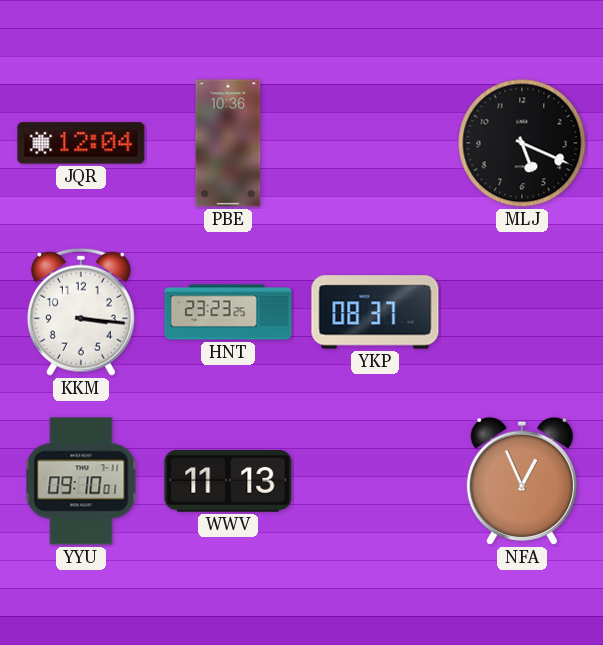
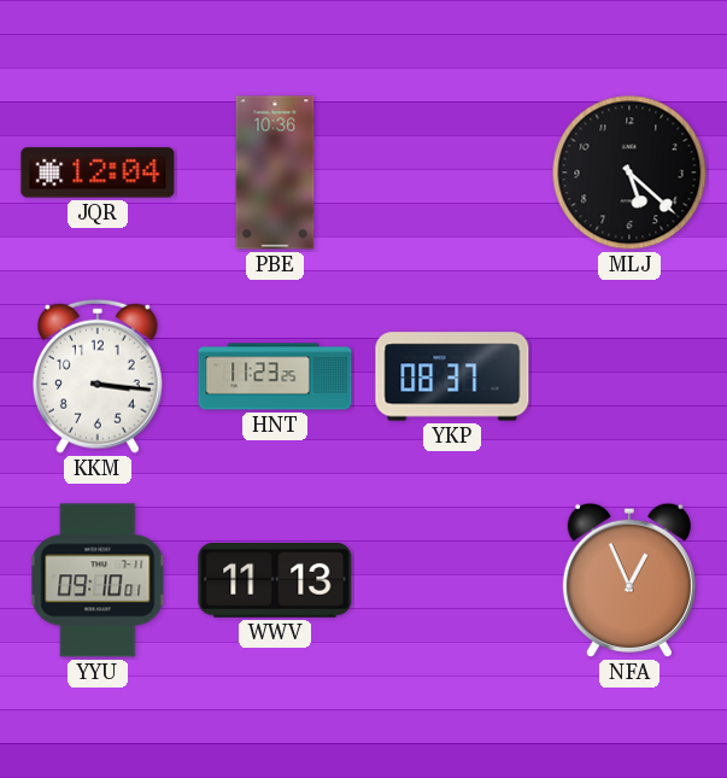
MLJ: 5:19 -> 5:22
HNT: 23:23 -> 11:23
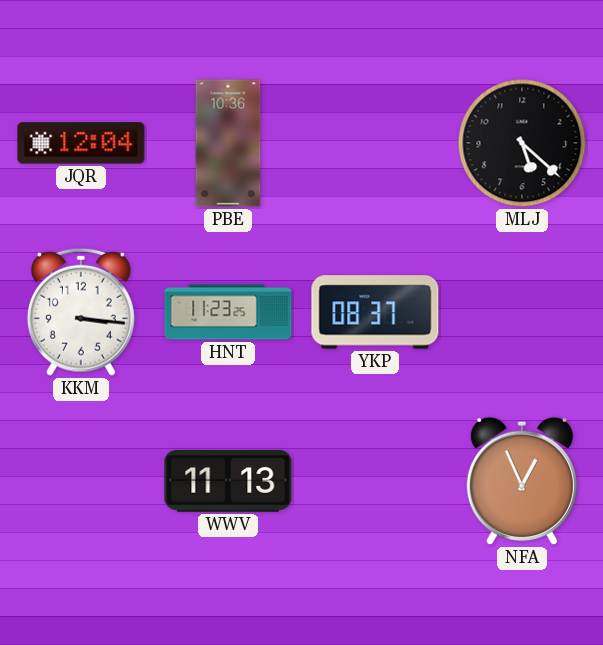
YYU: 09:10 -> none
